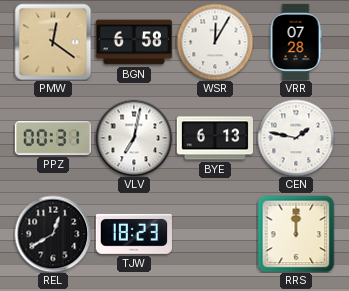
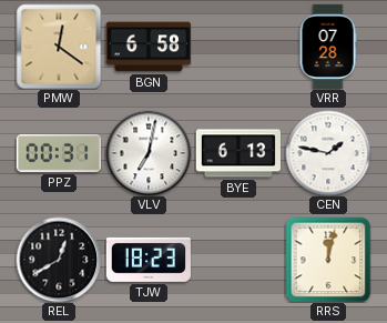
WSR: 12:05 -> none
RRS: 12:00 -> 12:02
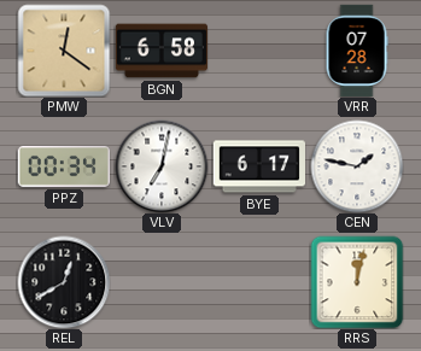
PPZ: 00:31 -> 00:34
BYE: 6:13 -> 6:17
TJW: 18:23 -> none
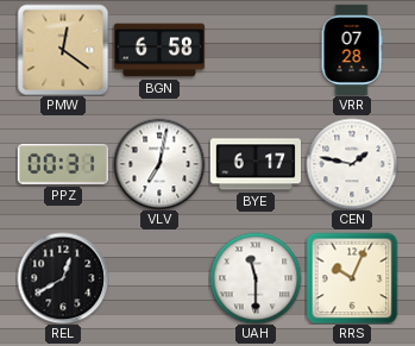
PPZ: 00:34 -> 00:31
UAH: none -> 11:30
RRS: 12:02 -> 10:04
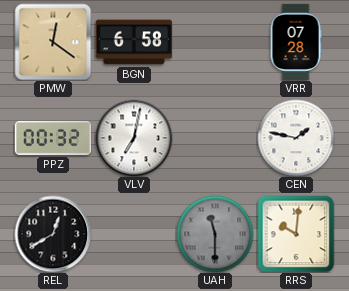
PPZ: 00:31 -> 00:32
BYE: 6:17 -> none
UAH dial: white -> grey
RRS: 10:04 -> 10:01
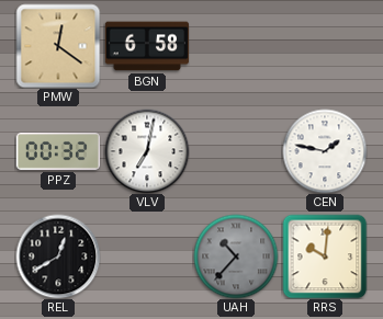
VRR: 07:28 -> none
UAH: 11:30 -> 10:37
